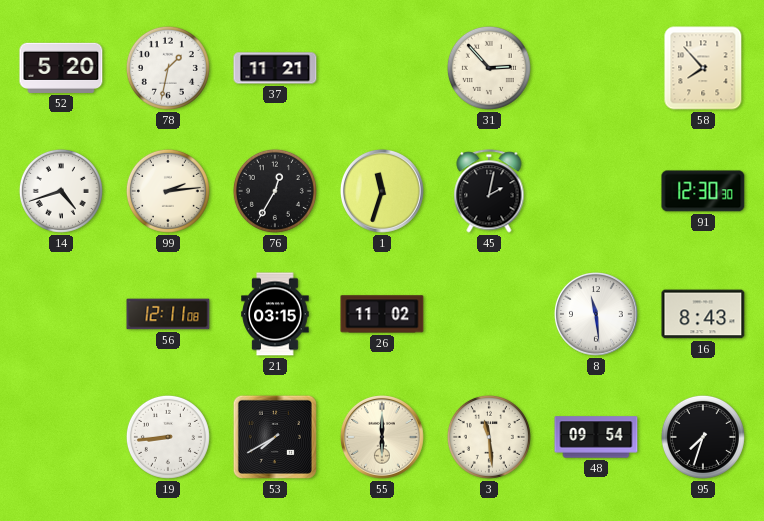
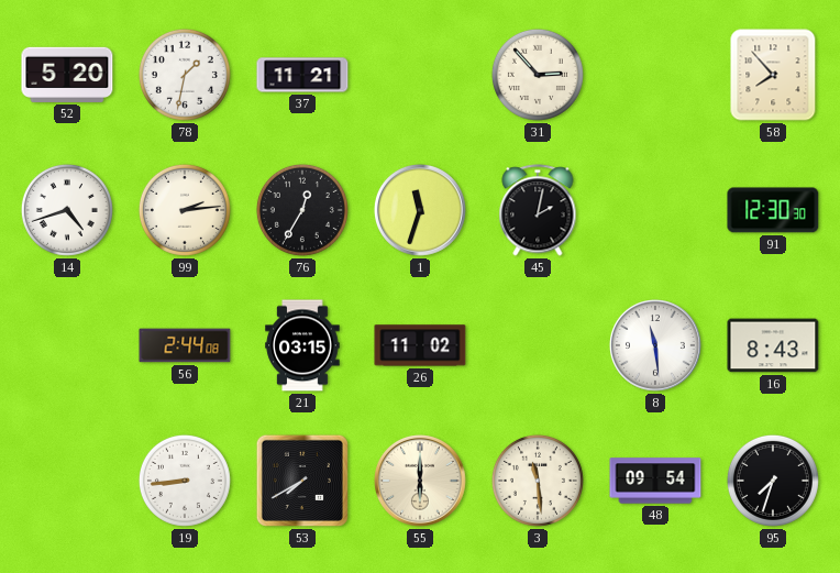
56: 12:11 -> 2:44
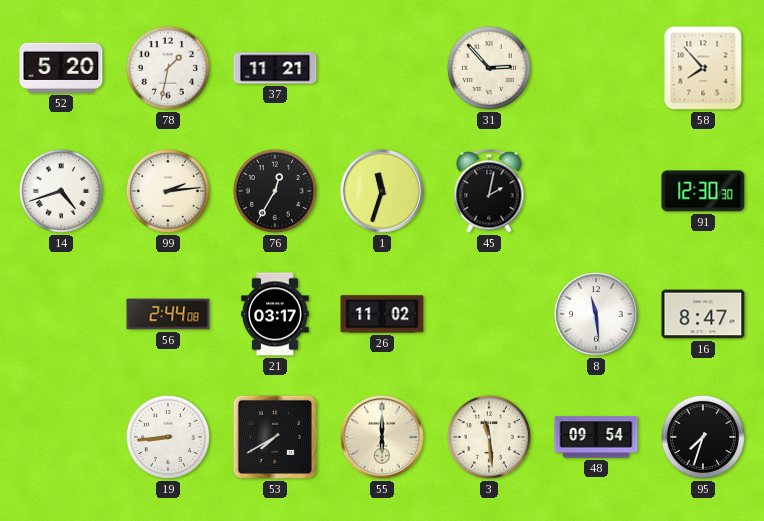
21: 03:15 -> 03:17
16: 8:43 -> 8:47
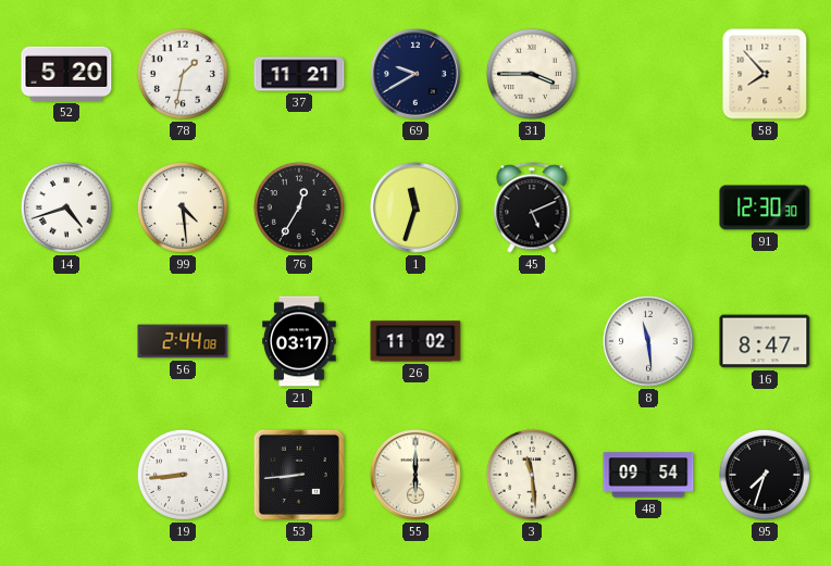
69: none -> 9:40
31: 2:53 -> 3:45
99: 2:14 -> 4:29
45: 2:02 -> 5:11
53: 7:40 -> 8:44
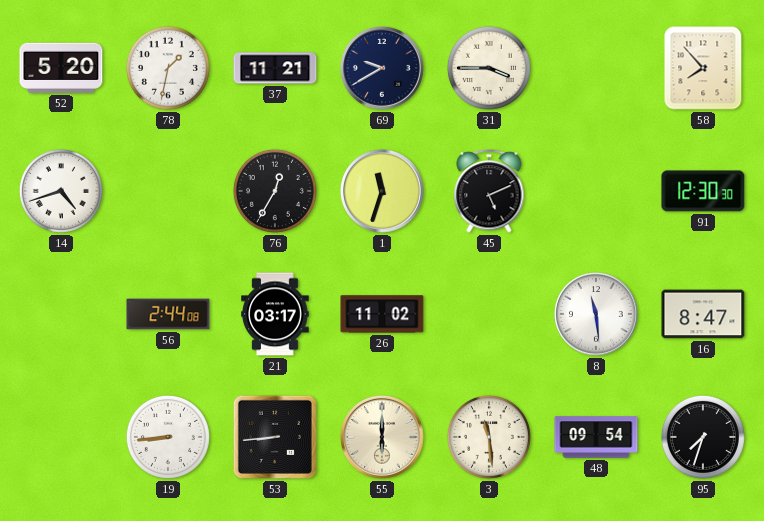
99: 4:29 -> none
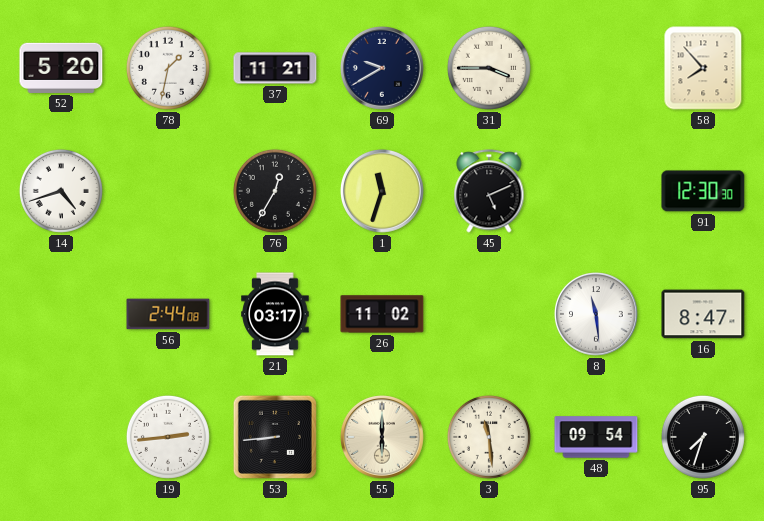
19: 8:44 -> 2:44
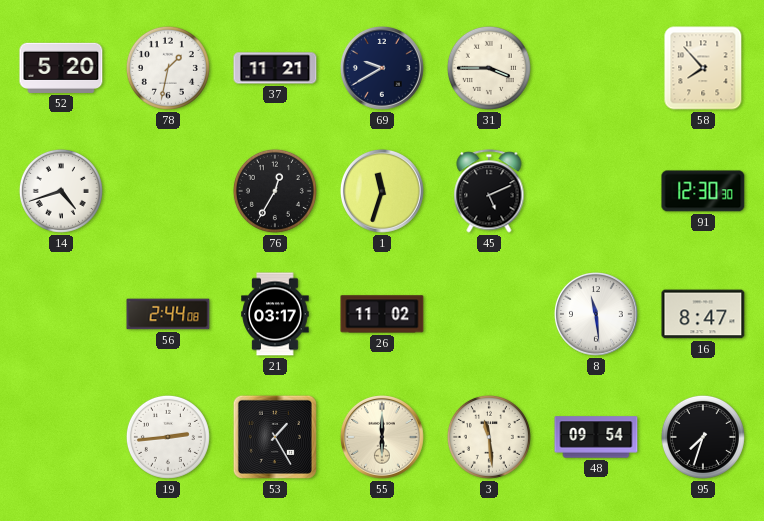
53: 8:44 -> 1:25
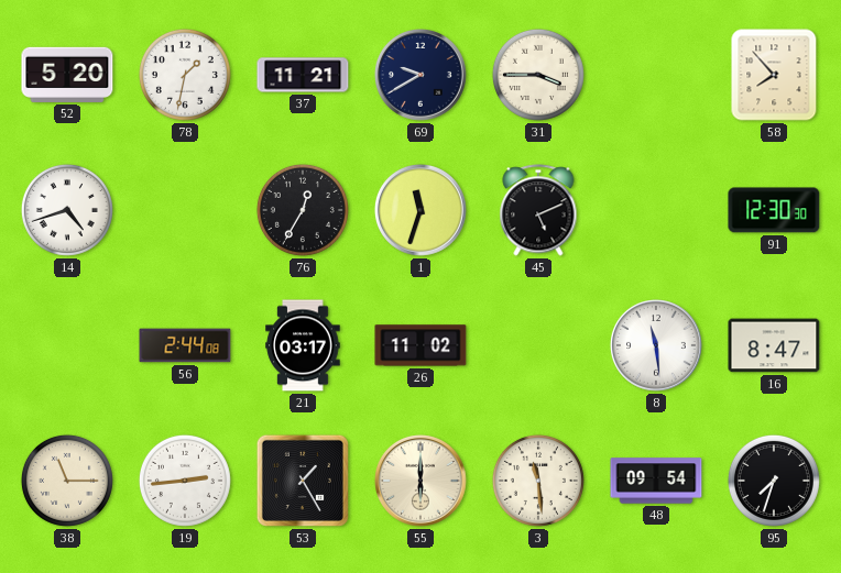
38: none -> 11:15
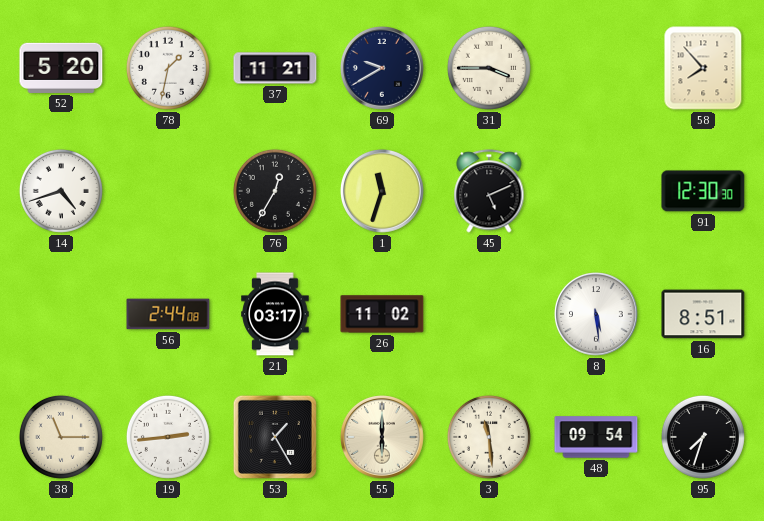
8: 11:29 -> 5:29
16: 8:47 -> 8:51
